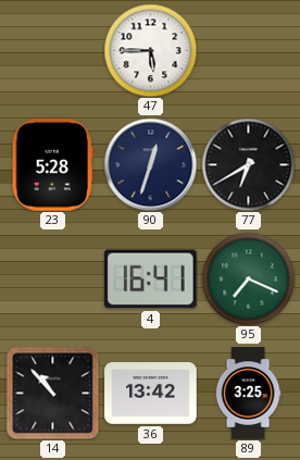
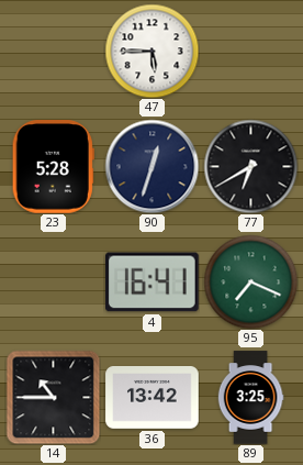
14: 10:53 -> 10:45
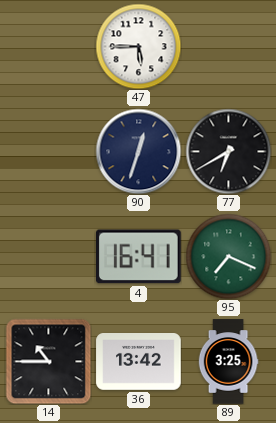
23: 5:28 -> none
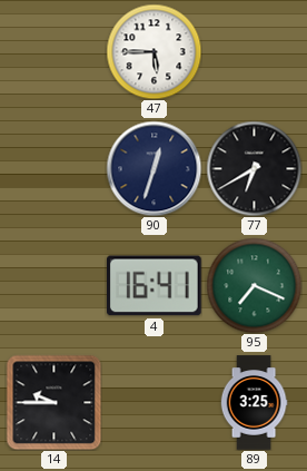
14: 10:45 -> 9:45
36: 13:42 -> none
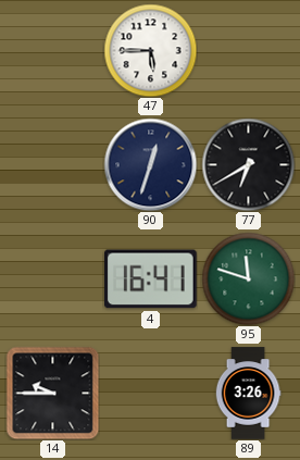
95: 7:19 -> 11:48
89: 3:25 -> 3:26
